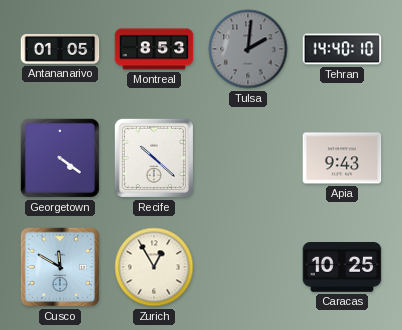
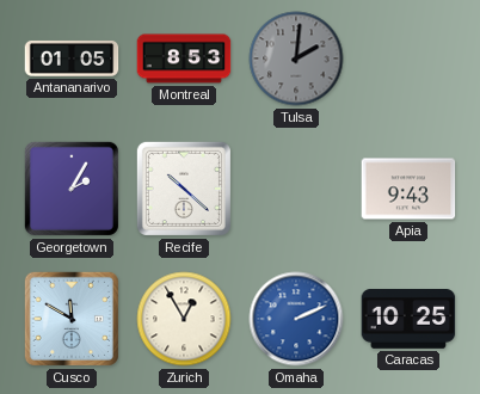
Tehran: 14:40 -> none
Georgetown: 4:21 -> 2:05
Omaha: none -> 2:11
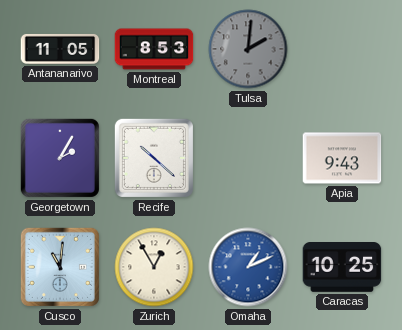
Antananarivo: 01:05 -> 11:05
Cusco: 11:50 -> 11:01
Omaha: 2:11 -> 1:11
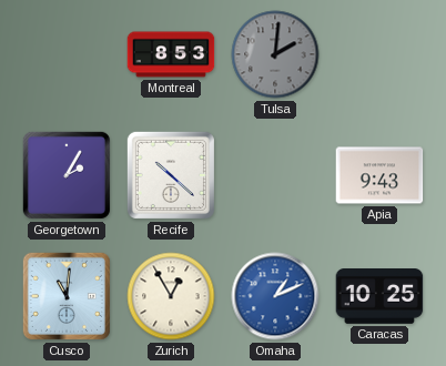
Antananarivo: 11:05 -> none
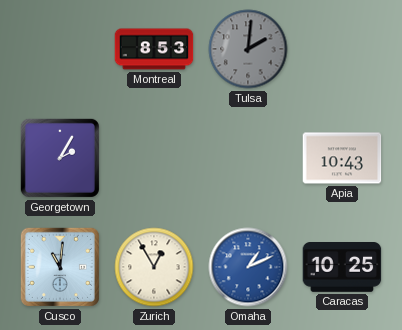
Recife: 10:22 -> none
Apia: 9:43 -> 10:43
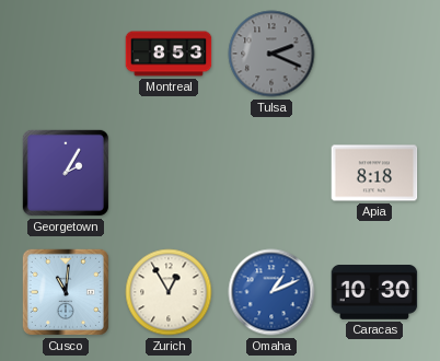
Tulsa: 2:01 -> 2:19
Apia: 10:43 -> 8:18
Caracas: 10:25 -> 10:30
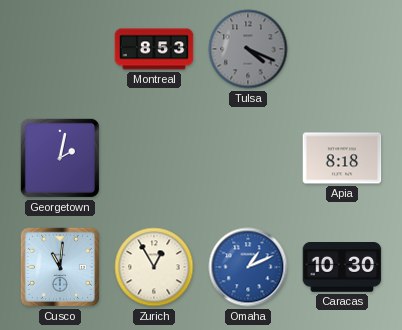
Tulsa: 2:19 -> 4:19
Georgetown: 2:05 -> 2:02
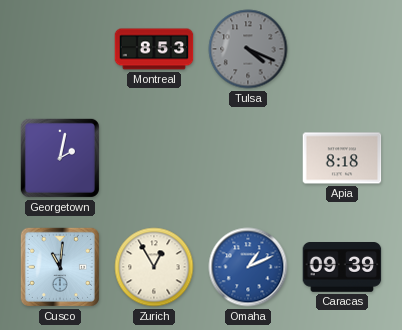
Caracas: 10:30 -> 09:39
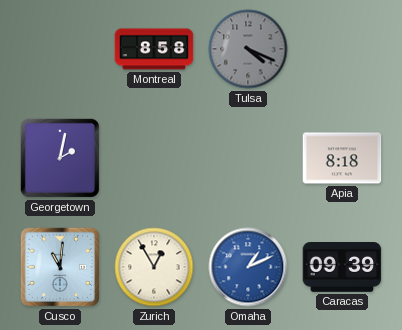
Montreal: 8:53 -> 8:58
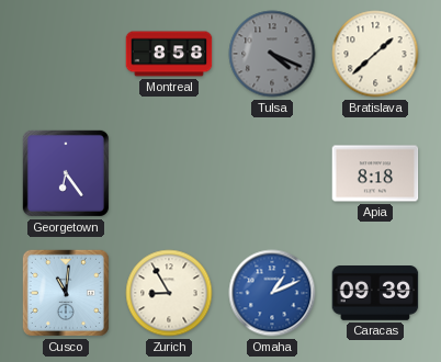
Bratislava: none -> 1:38
Georgetown: 2:02 -> 6:24
Zurich: 12:55 -> 8:55
